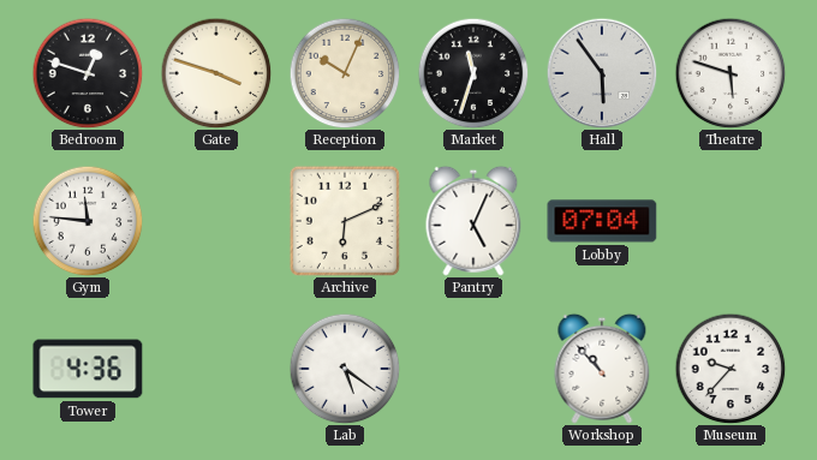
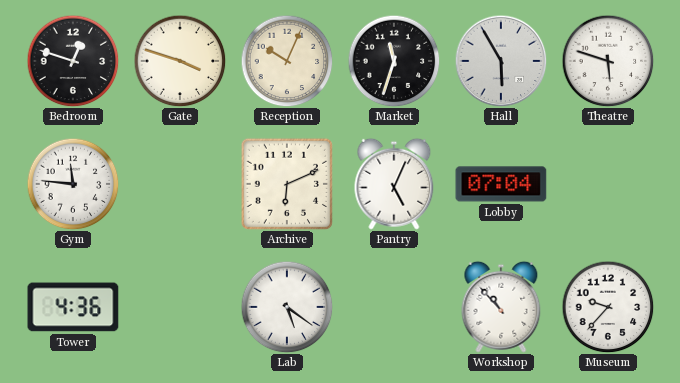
Hall: 5:54 -> 5:55
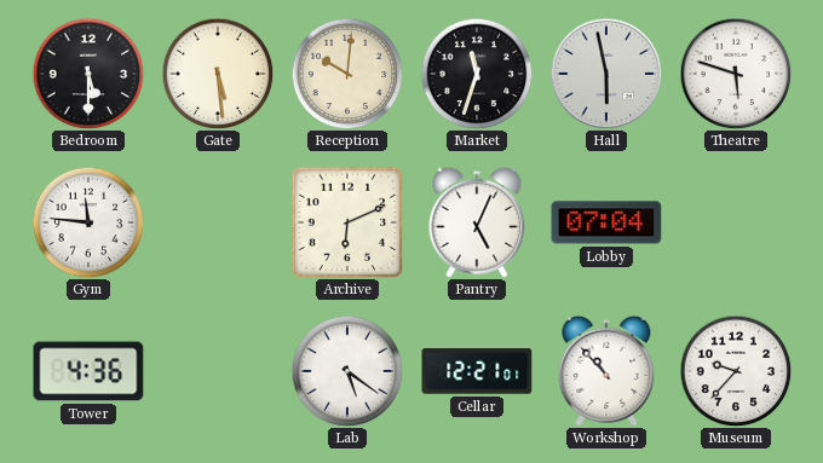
Bedroom: 12:48 -> 5:30
Gate: 3:48 -> 5:29
Reception: 10:04 -> 10:01
Hall: 5:55 -> 5:58
Cellar: none -> 12:21
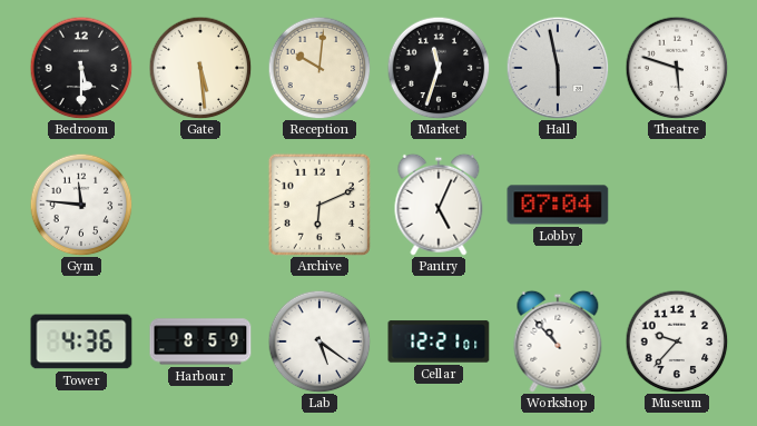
Harbour: none -> 8:59
